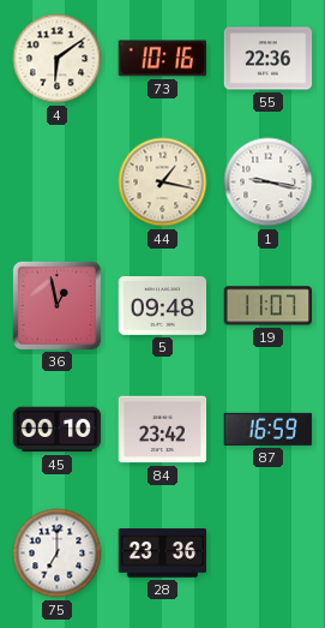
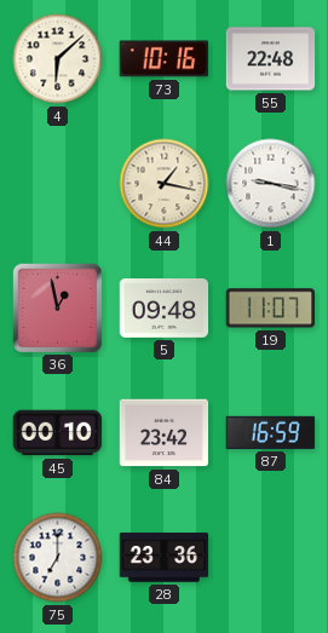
4: 6:09 -> 6:08
55: 22:36 -> 22:48
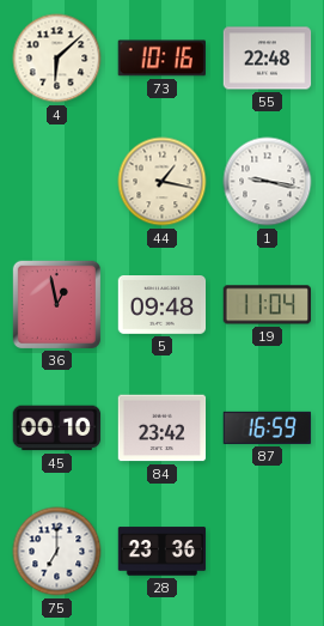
19: 11:07 -> 11:04
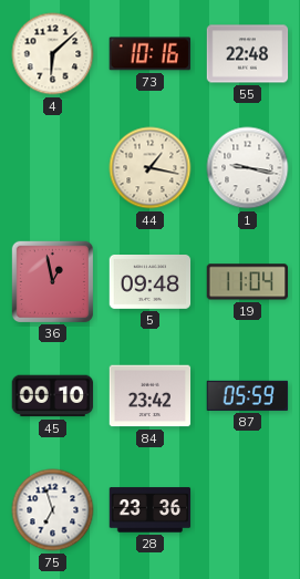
87: 16:59 -> 05:59
75: 7:00 -> 6:57
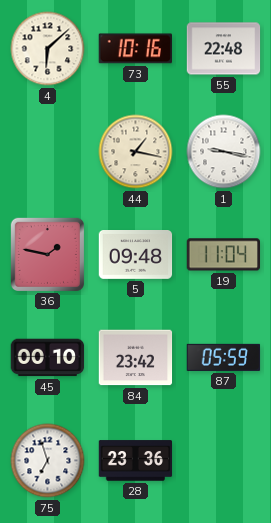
36: 12:58 -> 1:47
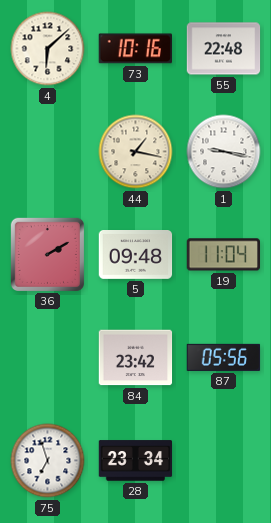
36: 1:47 -> 2:10
45: 00:10 -> none
87: 05:59 -> 05:56
28: 23:36 -> 23:34
